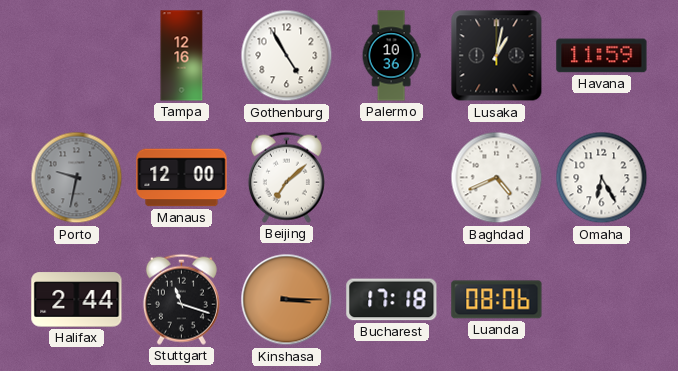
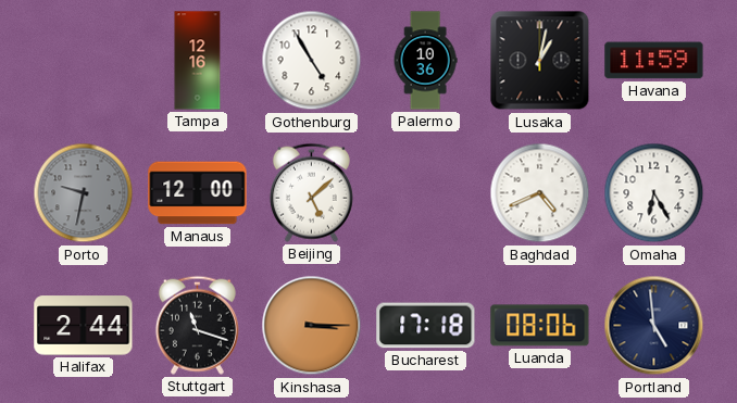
Beijing: 7:08 -> 5:08
Portland: none -> 4:59
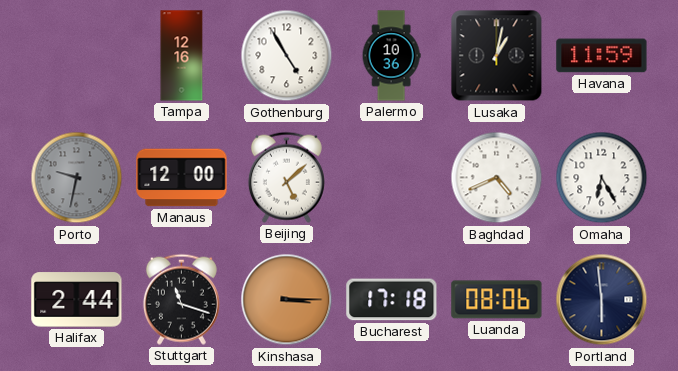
Portland: 4:59 -> 5:59
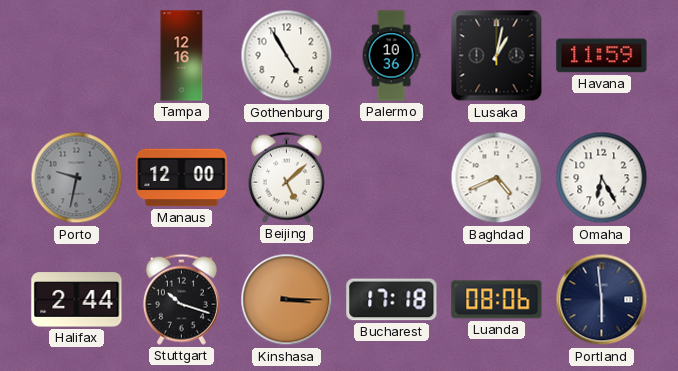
Stuttgart: 11:18 -> 10:18
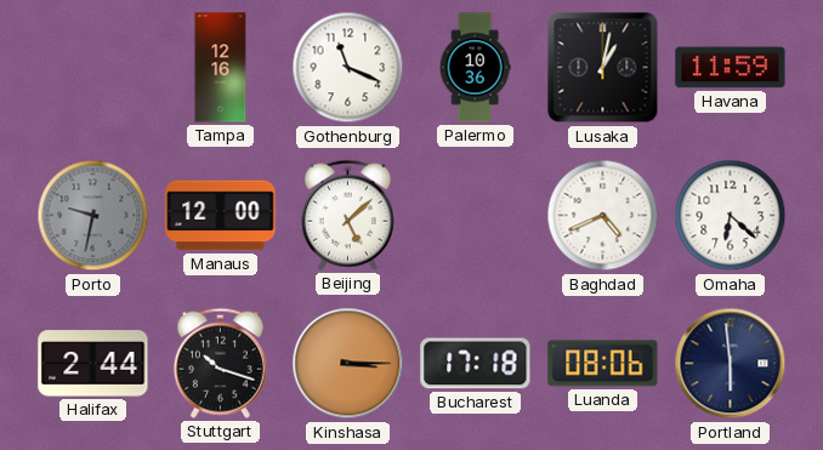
Gothenburg: 4:55 -> 11:19
Omaha: 6:25 -> 6:22
